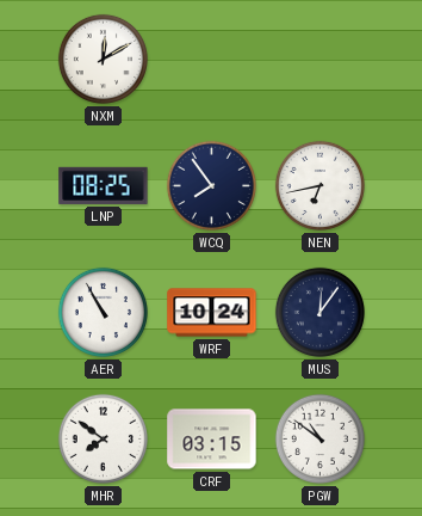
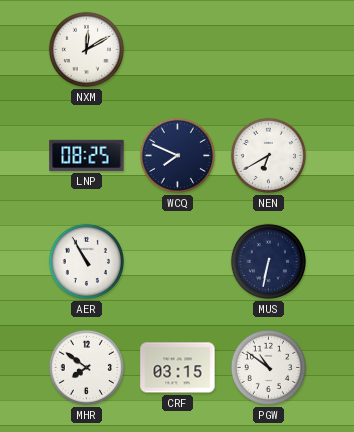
WCQ: 7:54 -> 7:49
NEN: 6:43 -> 6:40
WRF: 10:24 -> none
MUS: 12:06 -> 6:32
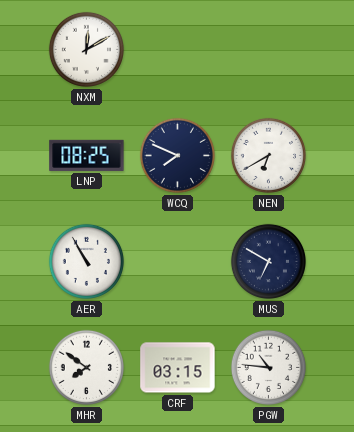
MUS: 6:32 -> 6:50
PGW: 10:51 -> 10:46
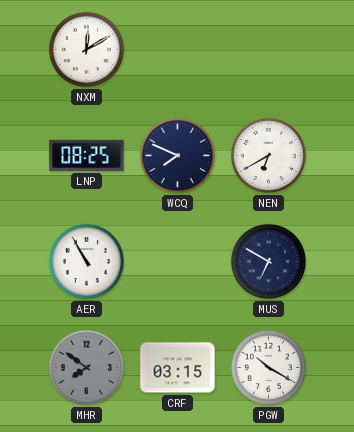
MHR dial: white -> grey
PGW: 10:46 -> 10:20
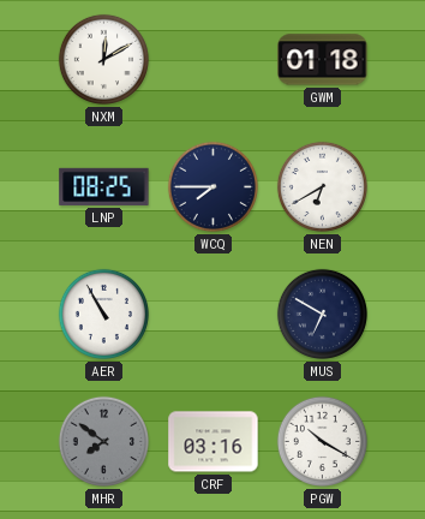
GWM: none -> 01:18
WCQ: 7:49 -> 7:45
CRF: 03:15 -> 03:16
